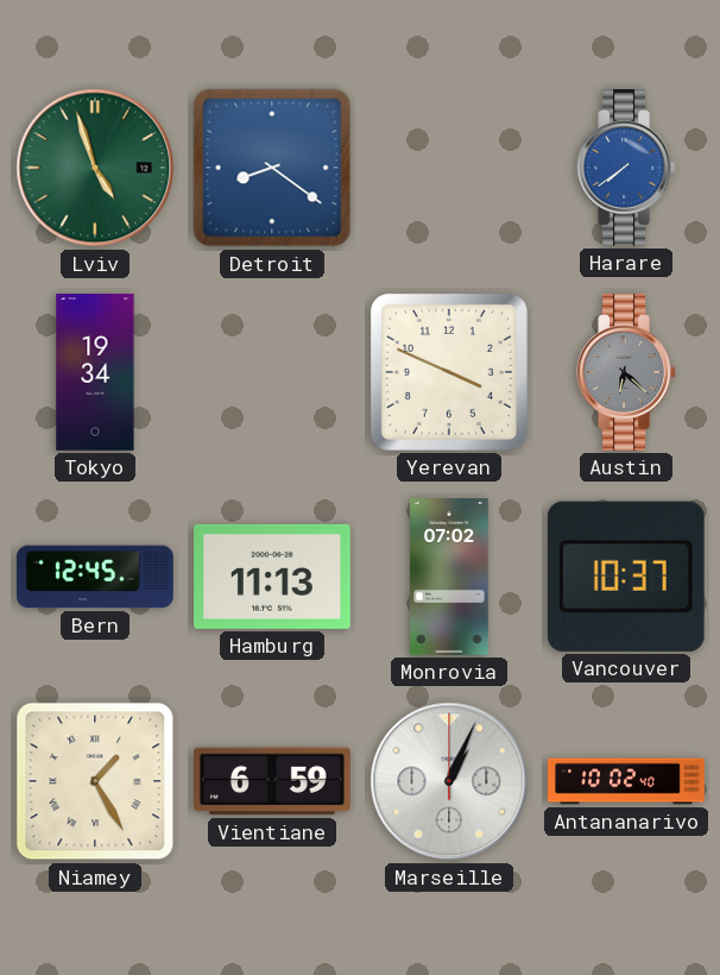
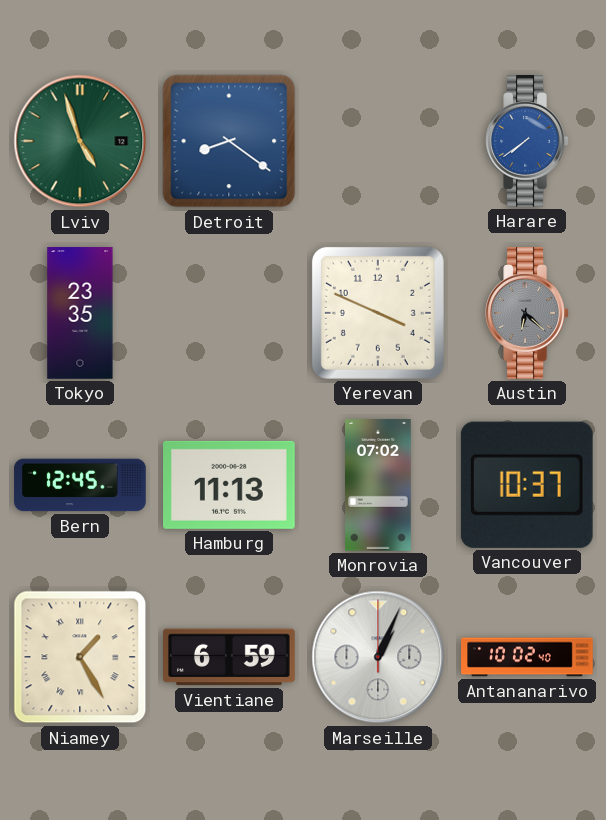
Tokyo: 19:34 -> 23:35
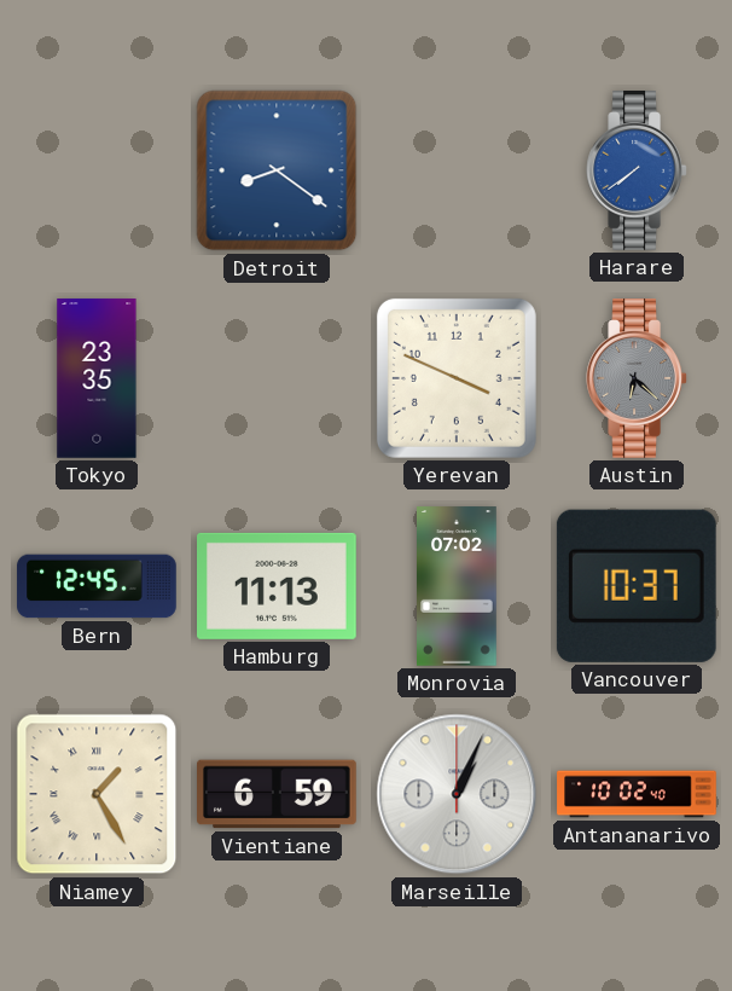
Lviv: 4:57 -> none
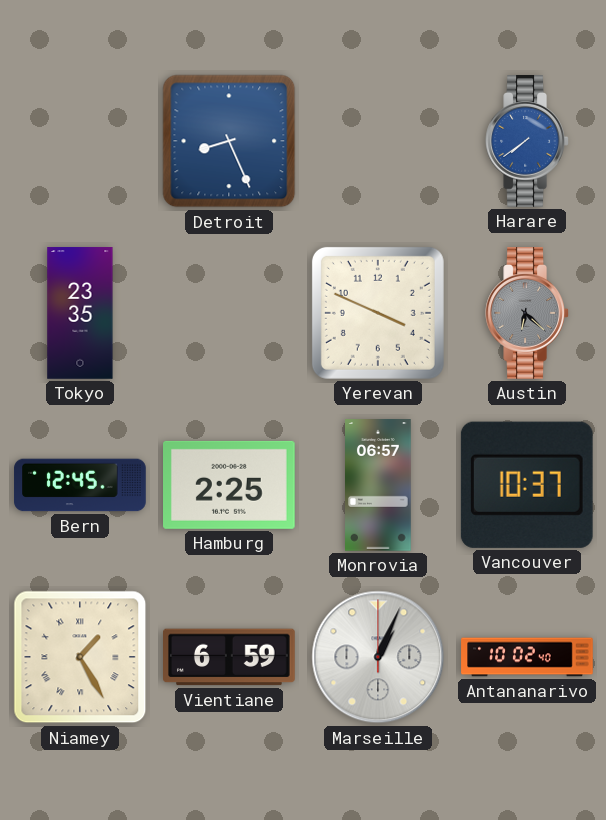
Detroit: 8:21 -> 8:26
Hamburg: 11:13 -> 2:25
Monrovia: 07:02 -> 06:57
